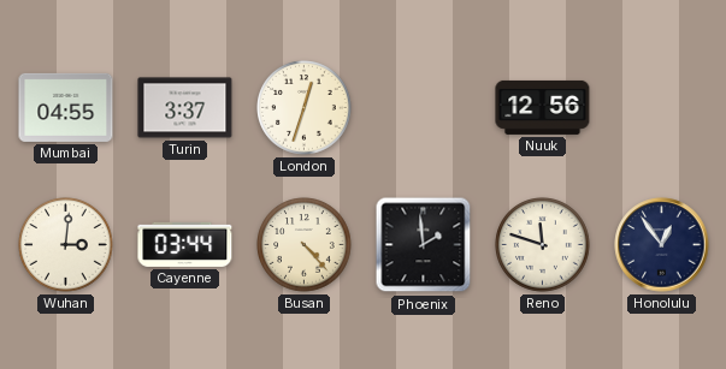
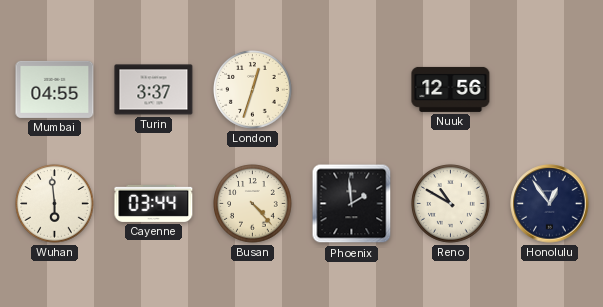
Wuhan: 3:01 -> 5:59
Reno: 11:48 -> 10:50
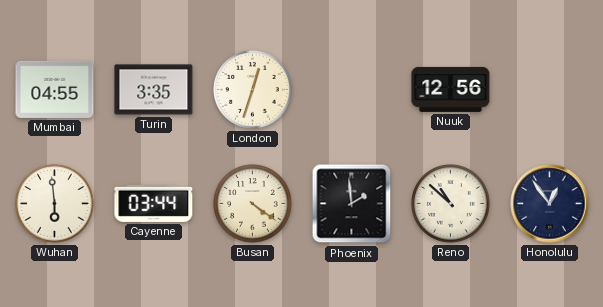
Turin: 3:37 -> 3:35
Busan: 4:23 -> 4:21
Reno: 10:50 -> 10:52
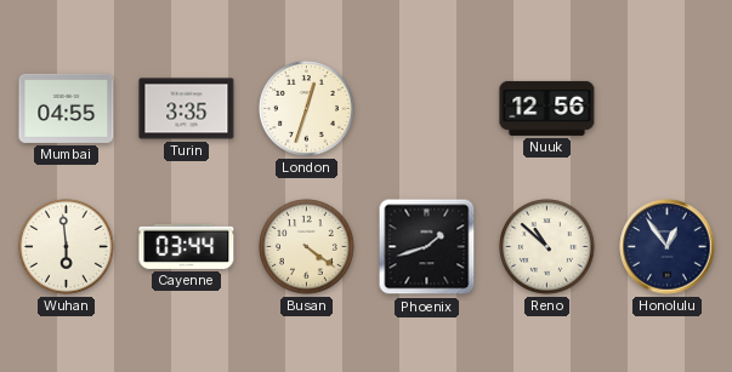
Phoenix: 1:59 -> 1:42
